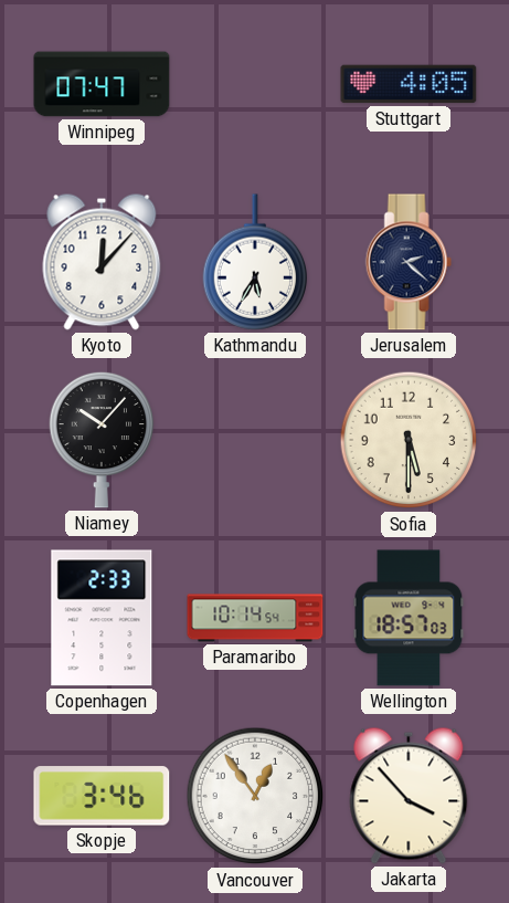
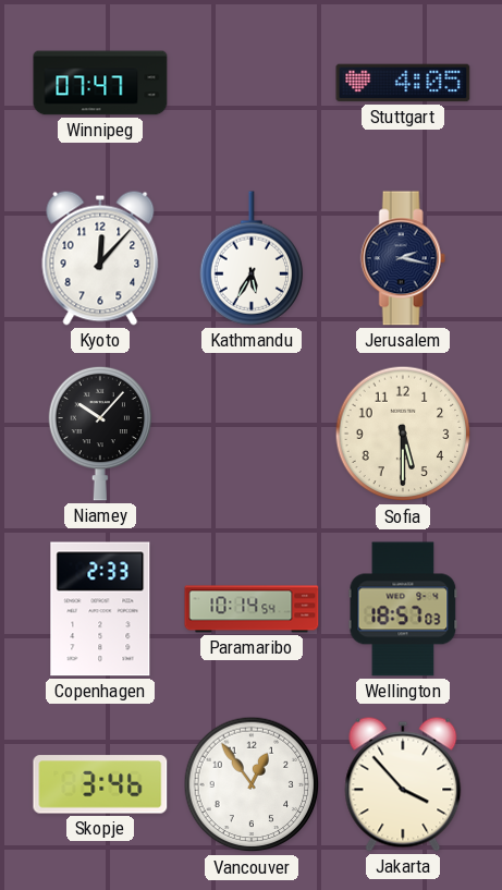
Jerusalem: 2:22 -> 2:17
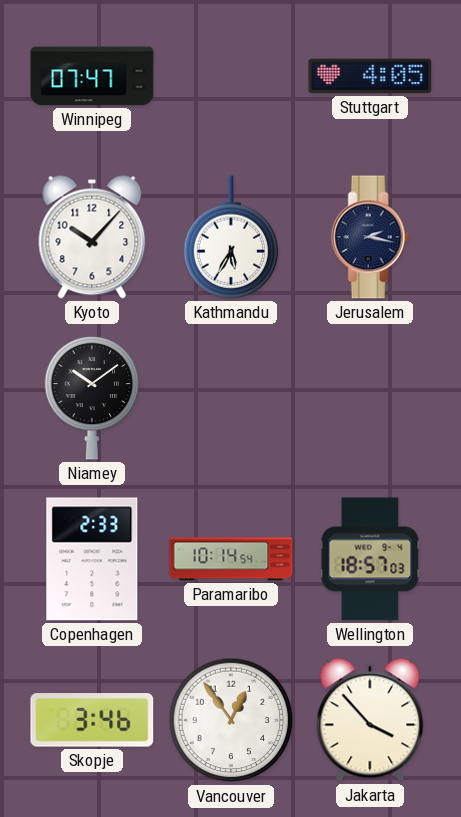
Kyoto: 12:07 -> 10:07
Niamey: 10:07 -> 10:09
Sofia: 5:30 -> none
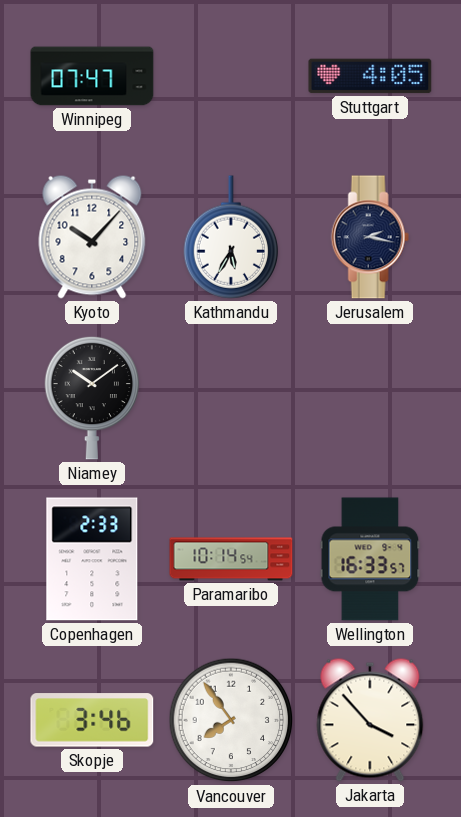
Wellington: 18:57 -> 16:33
Vancouver: 12:54 -> 7:54
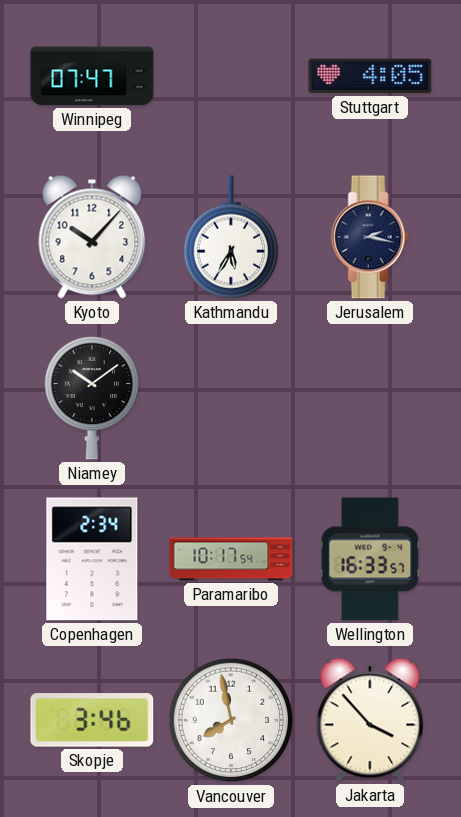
Copenhagen: 2:33 -> 2:34
Paramaribo: 10:14 -> 10:17
Vancouver: 7:54 -> 7:58
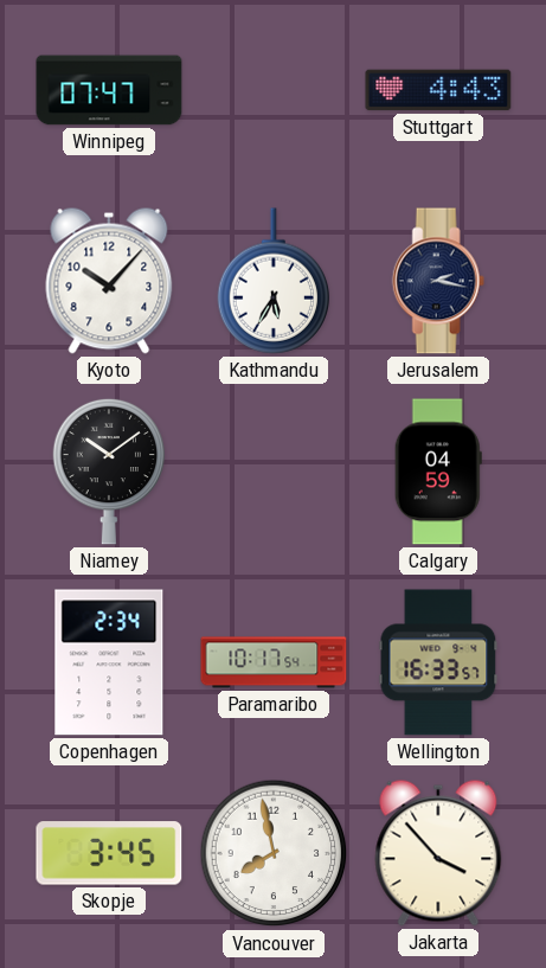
Stuttgart: 4:05 -> 4:43
Calgary: none -> 04:59
Skopje: 3:46 -> 3:45
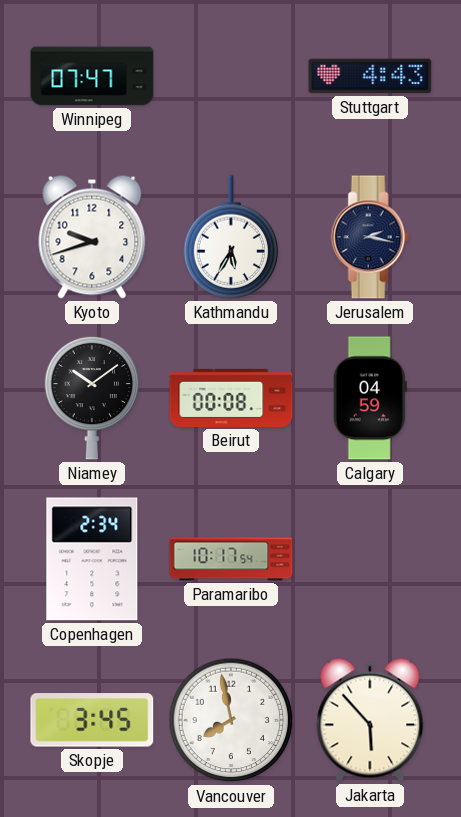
Kyoto: 10:07 -> 9:42
Beirut: none -> 00:08
Wellington: 16:33 -> none
Jakarta: 3:53 -> 5:53
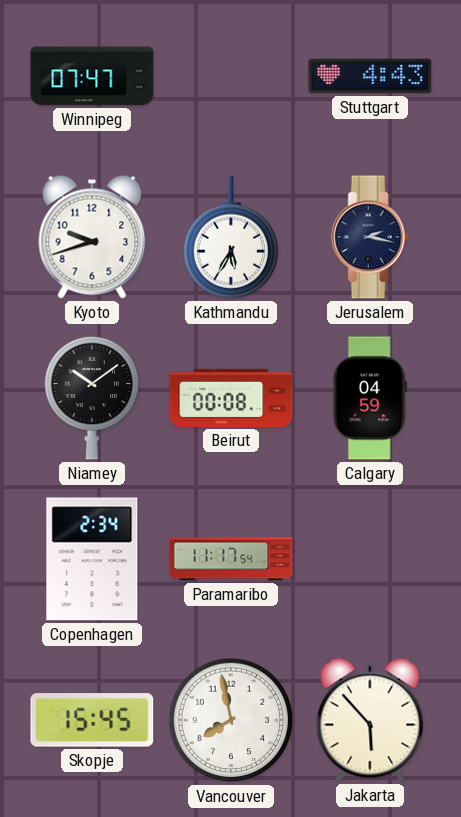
Paramaribo: 10:17 -> 11:17
Skopje: 3:45 -> 15:45
